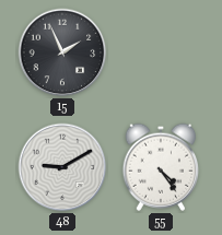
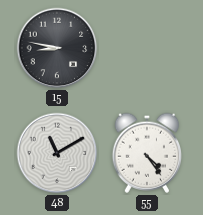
15: 1:56 -> 8:47
48: 9:10 -> 11:10
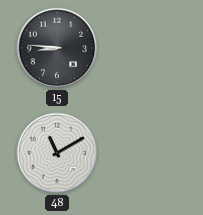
15: 8:47 -> 8:46
55: 4:24 -> none
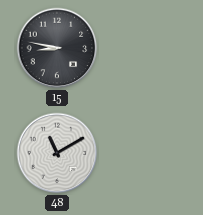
15: 8:46 -> 8:47
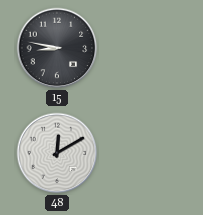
48: 11:10 -> 12:10
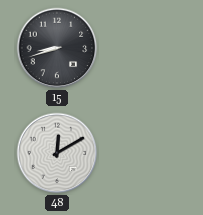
15: 8:47 -> 8:42
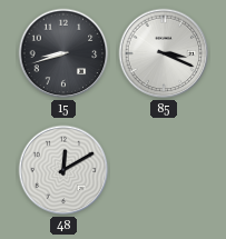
85: none -> 3:19
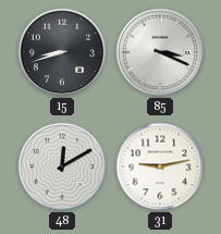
31: none -> 9:13
